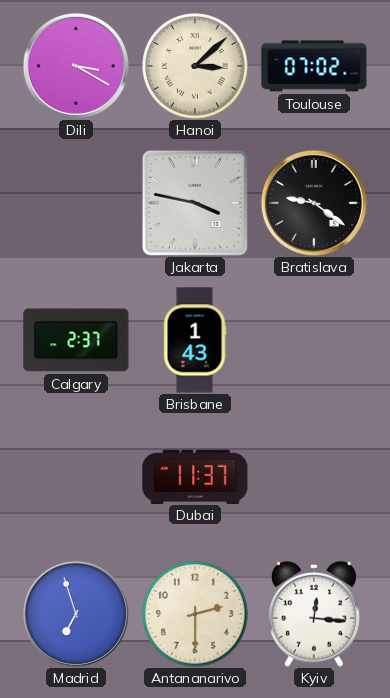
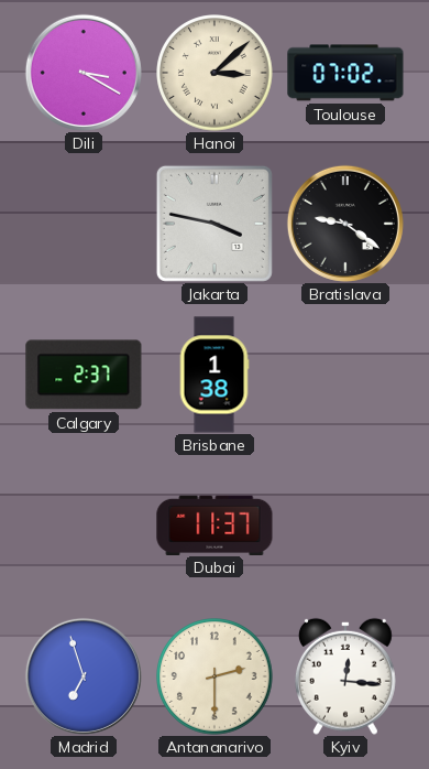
Brisbane: 1:43 -> 1:38
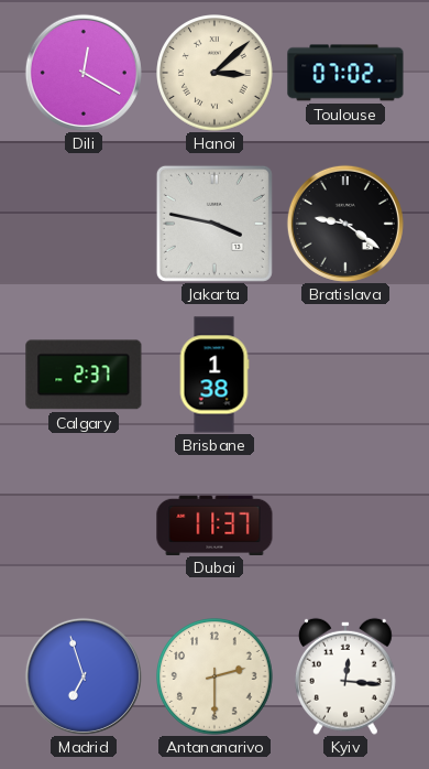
Dili: 3:20 -> 12:20
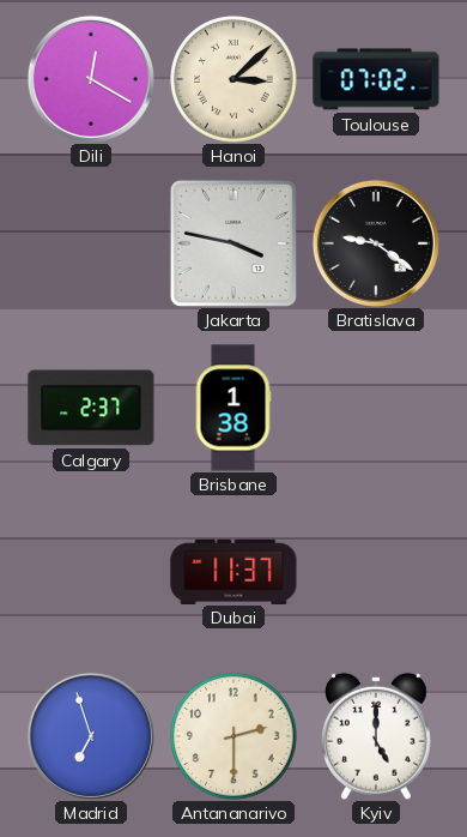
Kyiv: 12:16 -> 5:00
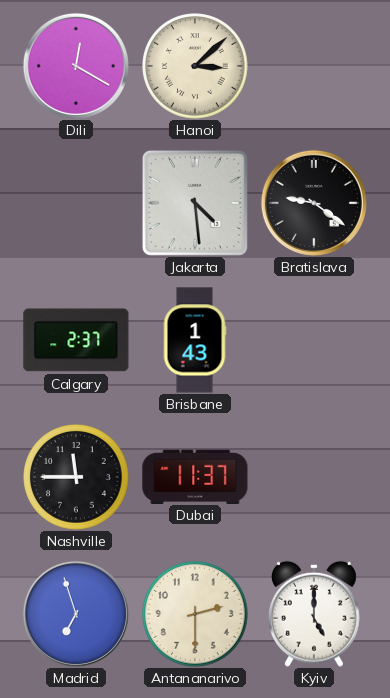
Toulouse: 07:02 -> none
Jakarta: 3:47 -> 4:29
Brisbane: 1:38 -> 1:43
Nashville: none -> 11:45
